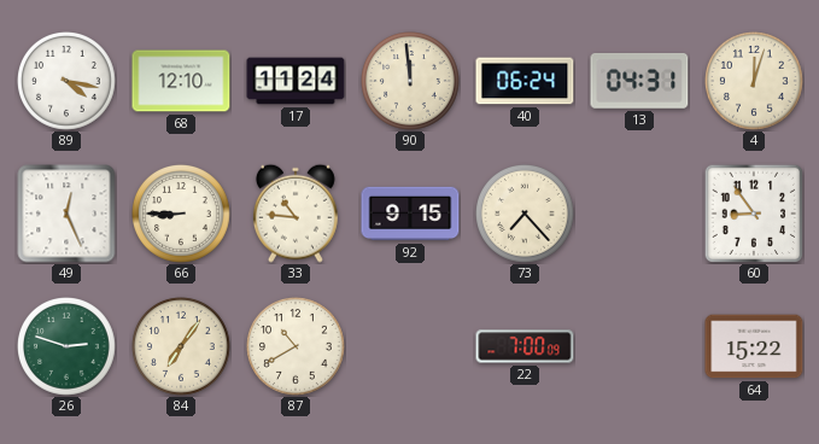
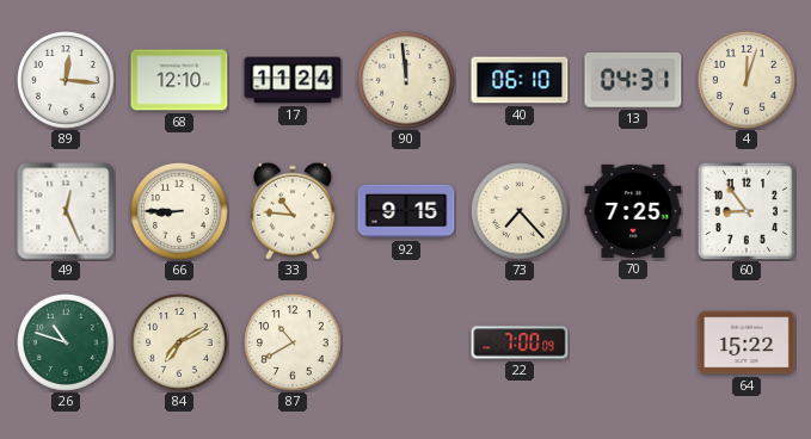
89: 4:17 -> 12:16
40: 06:24 -> 06:10
70: none -> 7:25
26: 2:48 -> 10:48
84: 7:06 -> 7:10
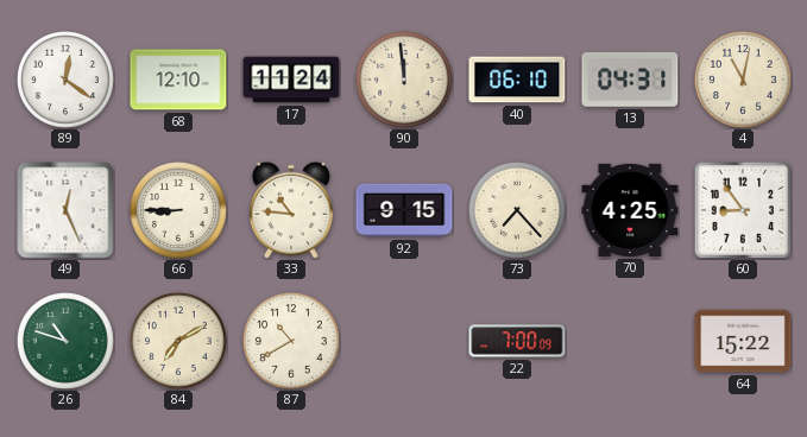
89: 12:16 -> 12:21
4: 12:03 -> 11:02
70: 7:25 -> 4:25
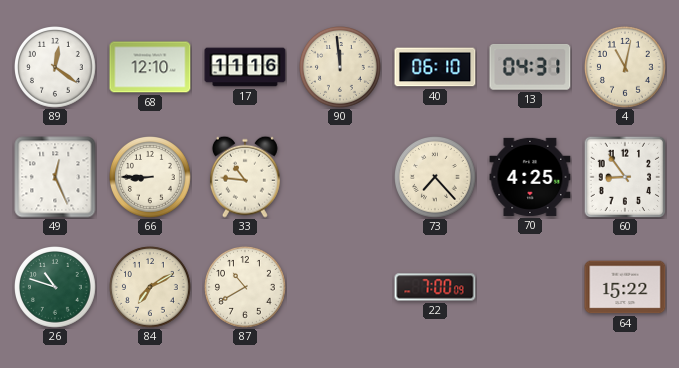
17: 11:24 -> 11:16
92: 9:15 -> none
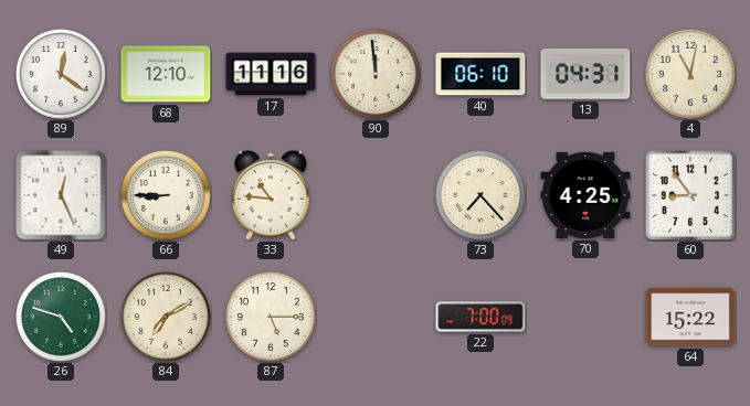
26: 10:48 -> 4:48
87: 10:40 -> 5:15
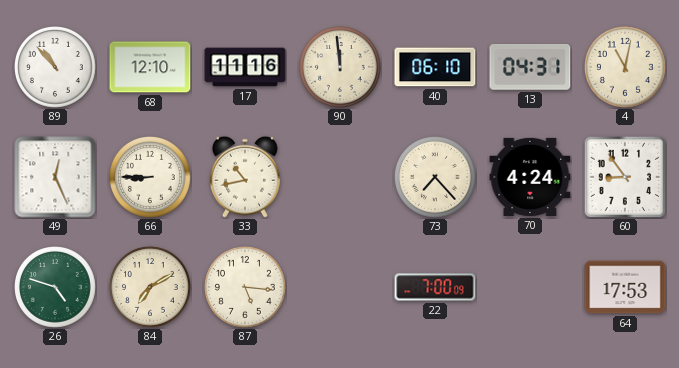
89: 12:21 -> 10:53
33: 10:46 -> 10:43
70: 4:25 -> 4:24
87: 5:15 -> 5:16
64: 15:22 -> 17:53
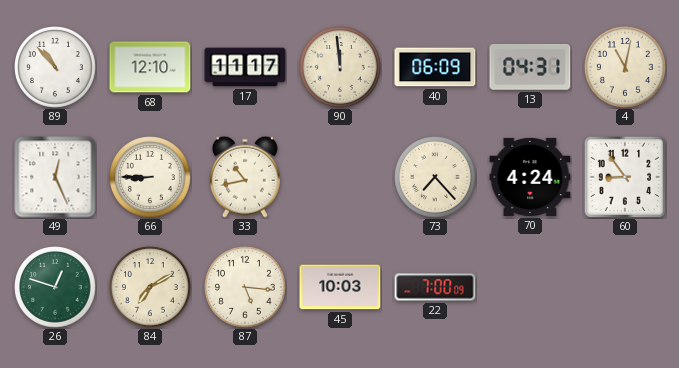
17: 11:16 -> 11:17
40: 06:10 -> 06:09
26: 4:48 -> 12:48
45: none -> 10:03
64: 17:53 -> none
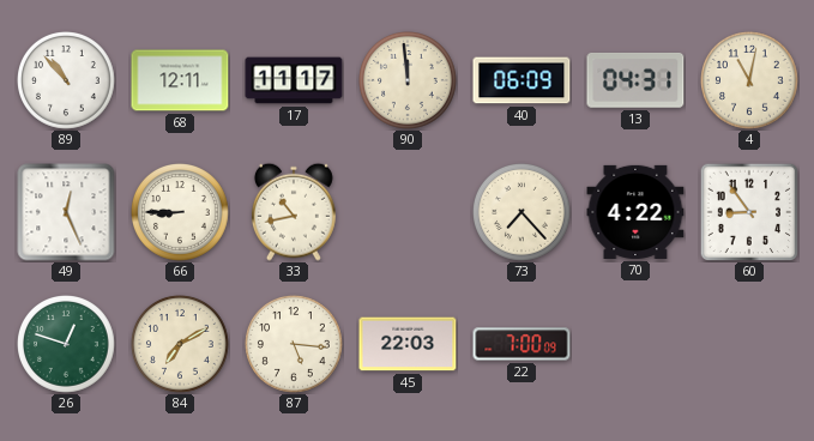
68: 12:10 -> 12:11
70: 4:24 -> 4:22
45: 10:03 -> 22:03
